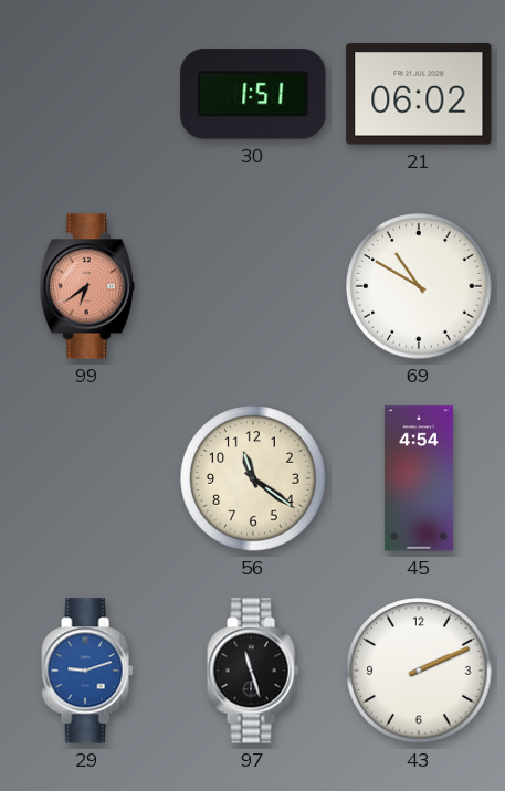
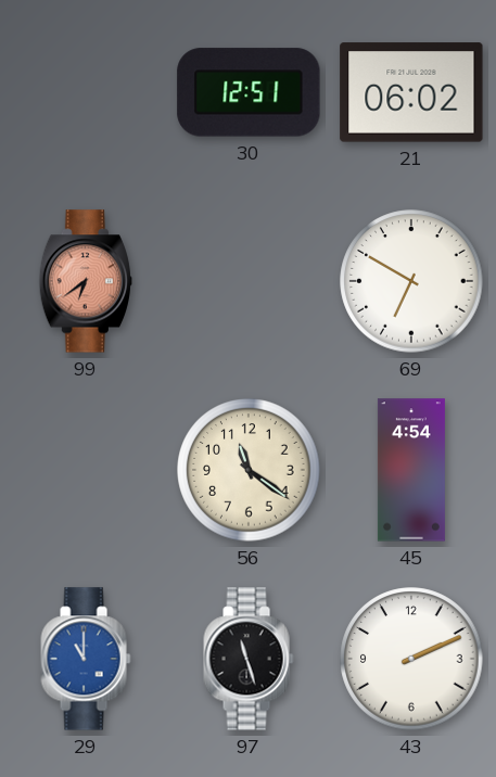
30: 1:51 -> 12:51
69: 10:50 -> 6:50
29: 9:12 -> 11:00
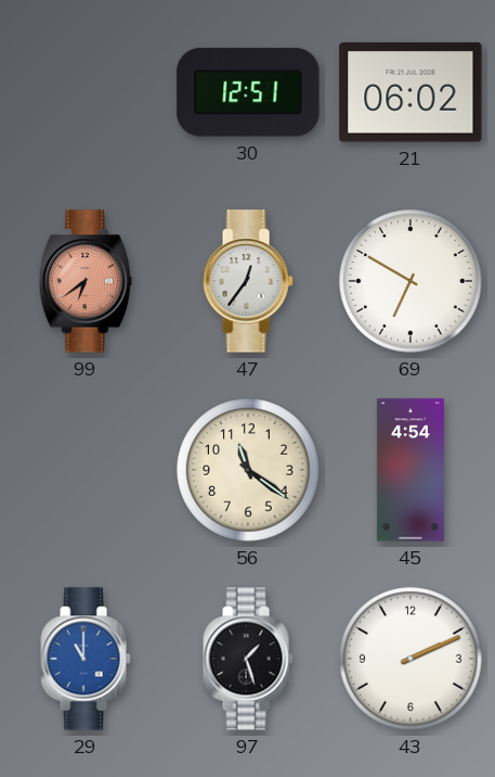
47: none -> 12:36
97: 11:27 -> 1:27
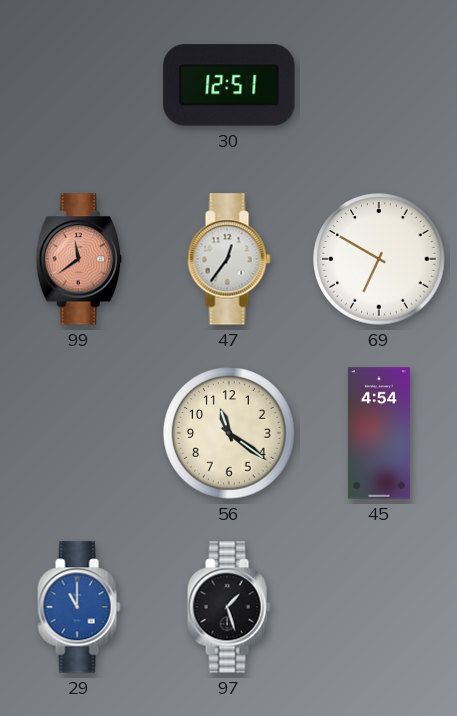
21: 06:02 -> none
99: 6:39 -> 11:39
43: 2:11 -> none
